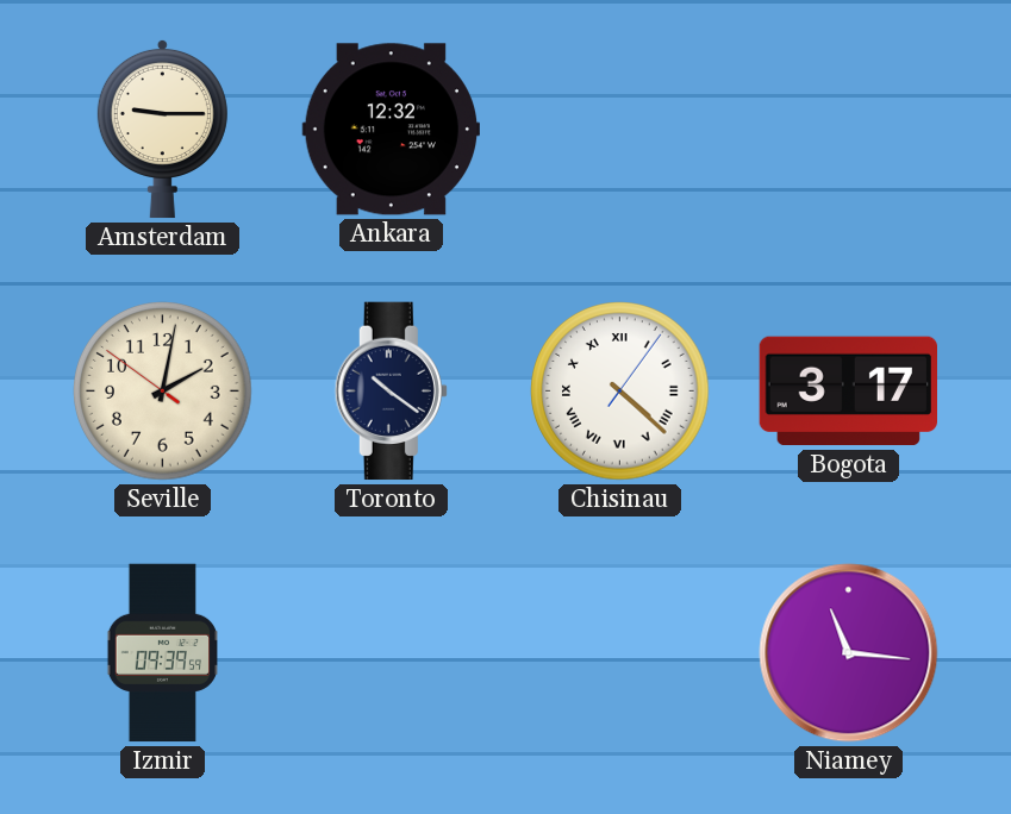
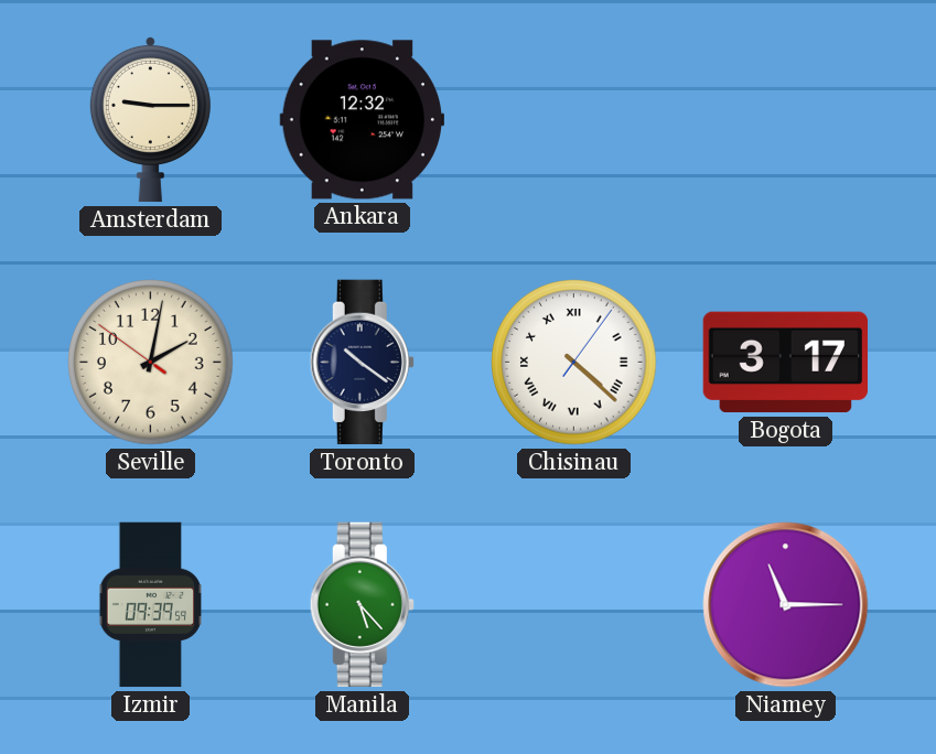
Manila: none -> 5:23
Niamey: 11:16 -> 11:15
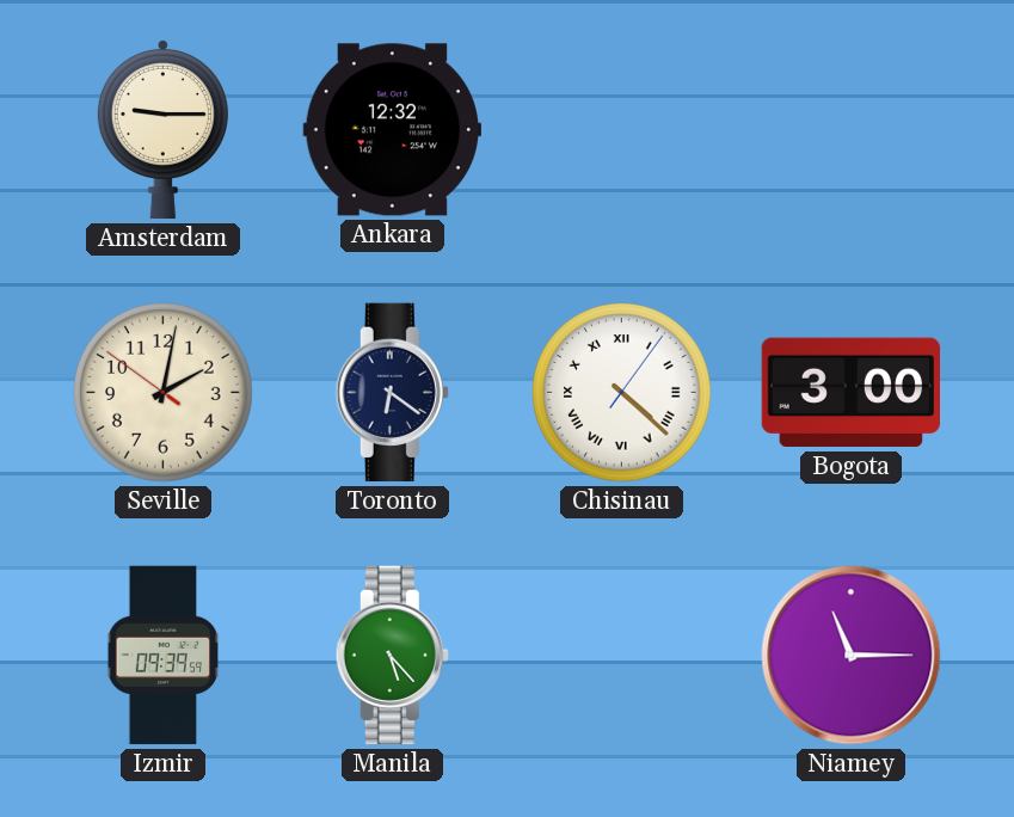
Toronto: 10:21 -> 6:21
Bogota: 3:17 -> 3:00
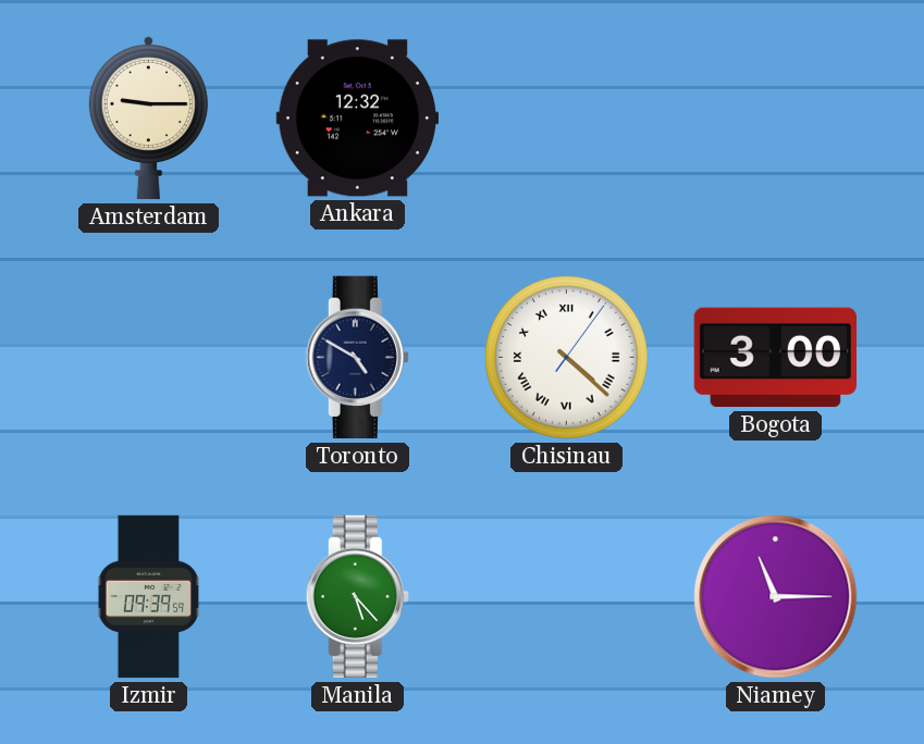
Seville: 2:01 -> none
Toronto: 6:21 -> 4:50
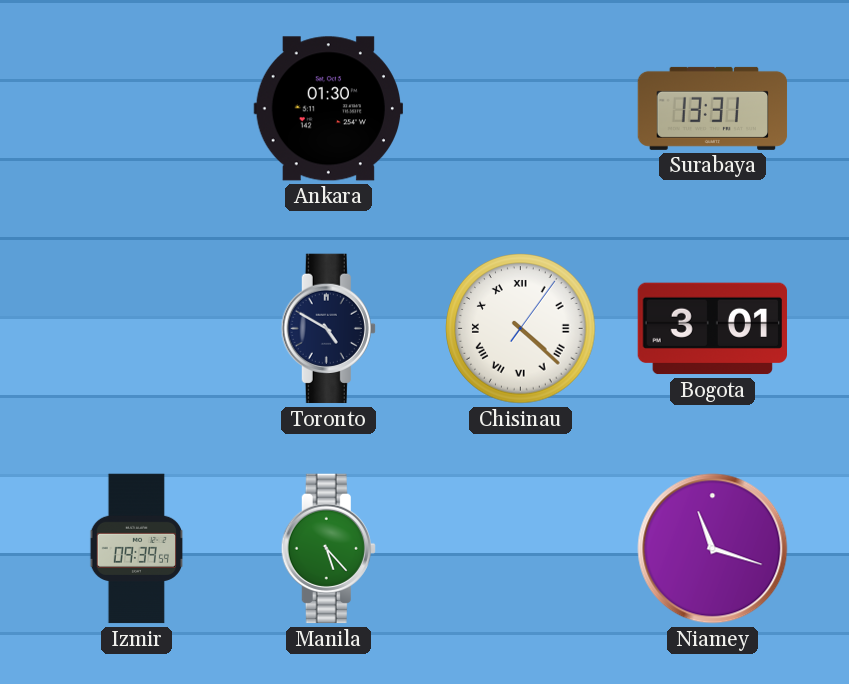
Amsterdam: 9:15 -> none
Ankara: 12:32 -> 01:30
Surabaya: none -> 13:31
Bogota: 3:00 -> 3:01
Niamey: 11:15 -> 11:18
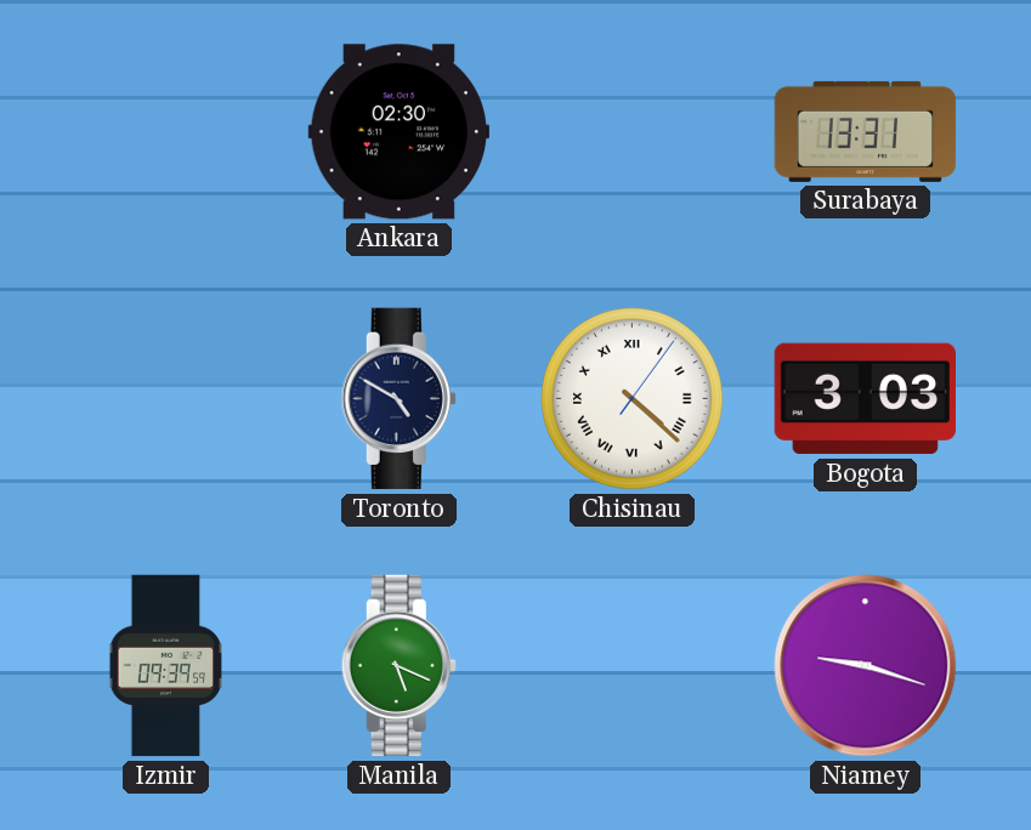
Ankara: 01:30 -> 02:30
Bogota: 3:01 -> 3:03
Manila: 5:23 -> 5:19
Niamey: 11:18 -> 9:18
